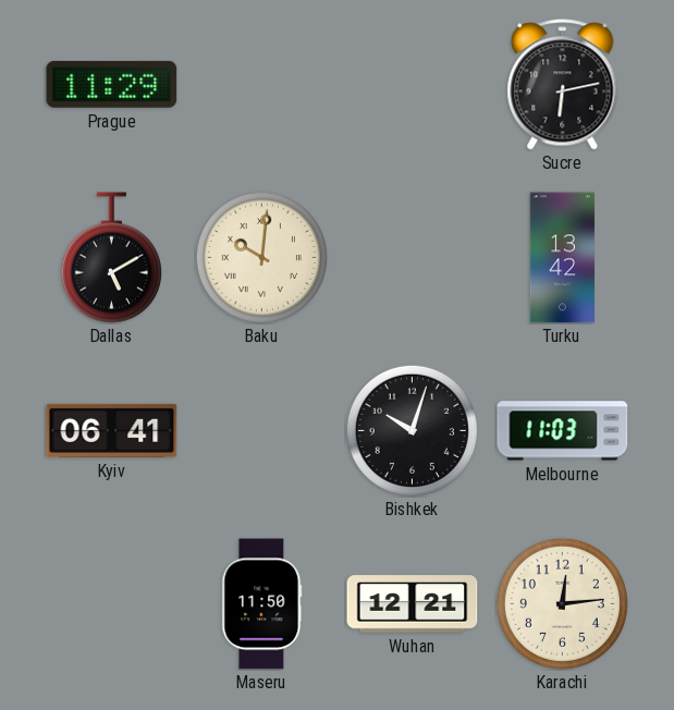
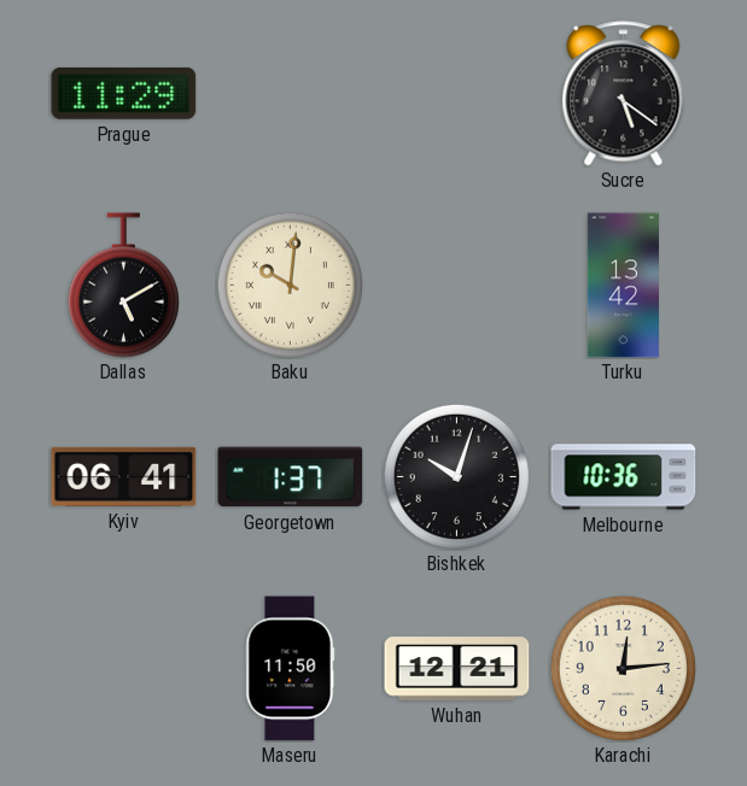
Sucre: 6:13 -> 5:21
Georgetown: none -> 1:37
Melbourne: 11:03 -> 10:36
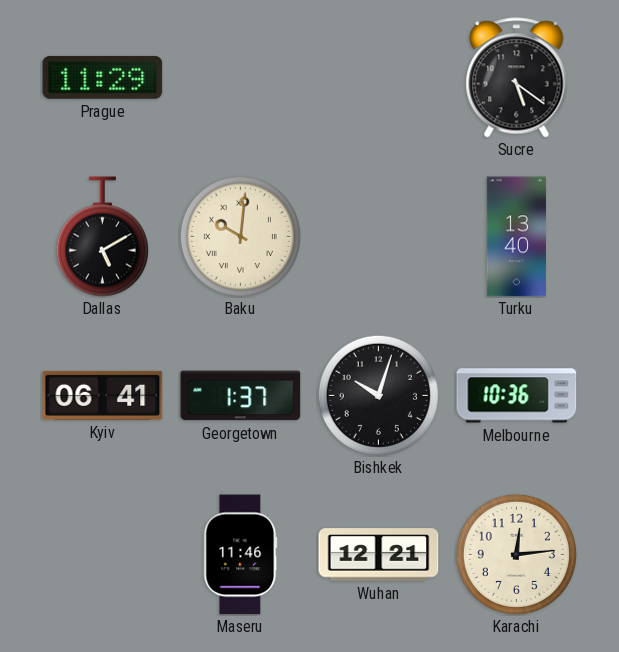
Turku: 13:42 -> 13:40
Maseru: 11:50 -> 11:46
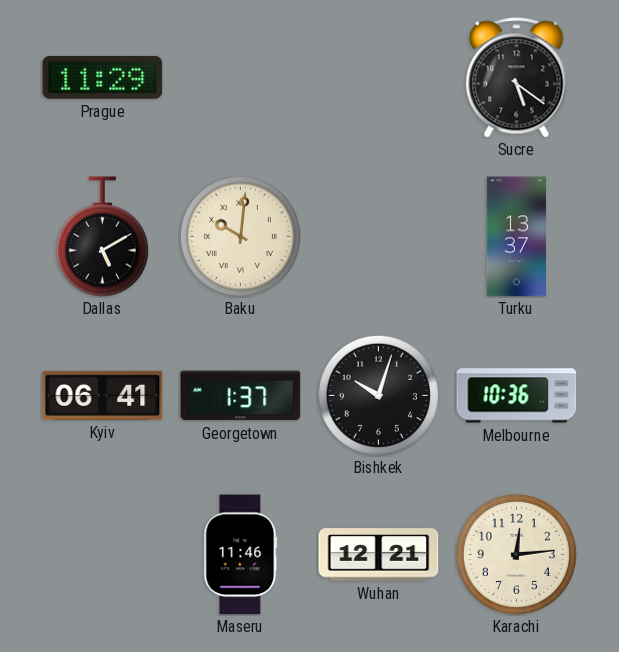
Turku: 13:40 -> 13:37
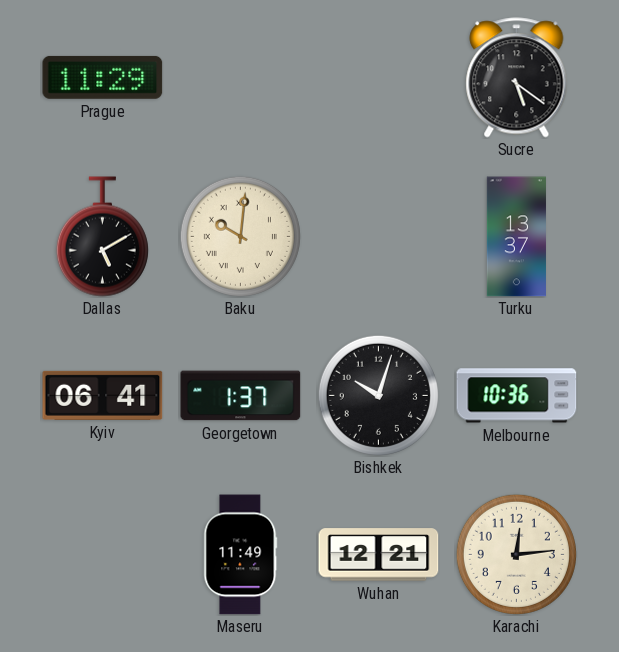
Maseru: 11:46 -> 11:49
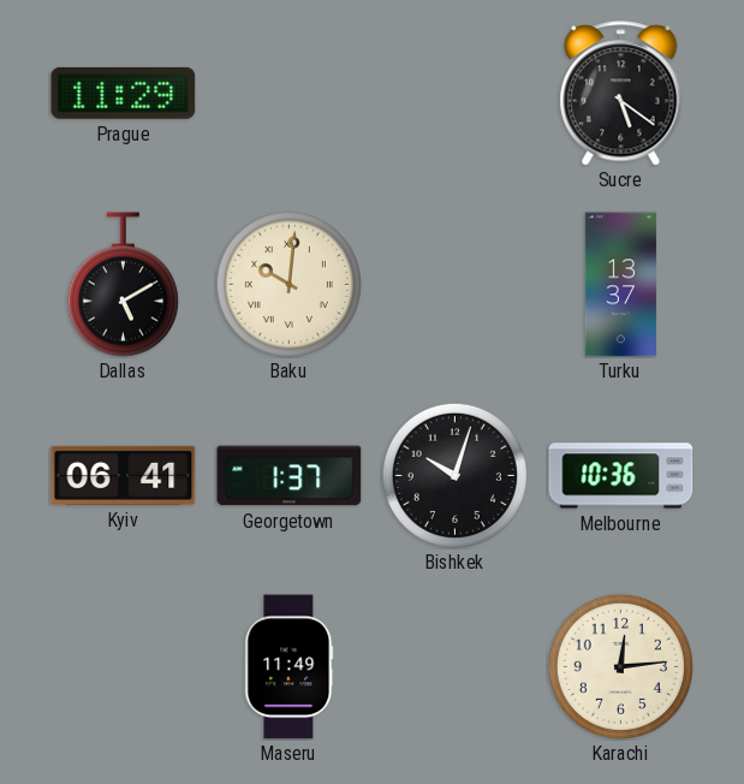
Wuhan: 12:21 -> none
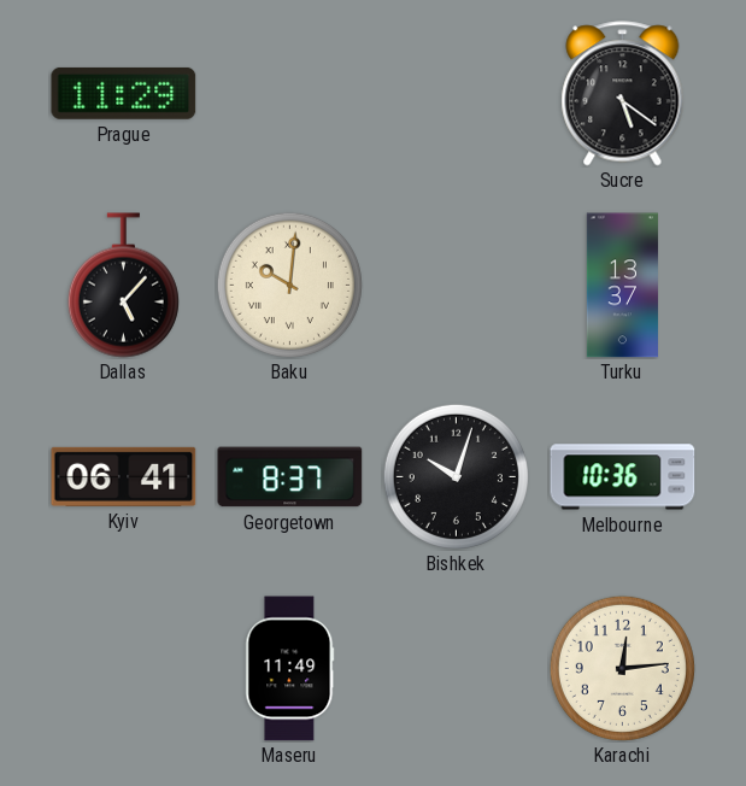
Dallas: 5:10 -> 5:07
Georgetown: 1:37 -> 8:37
